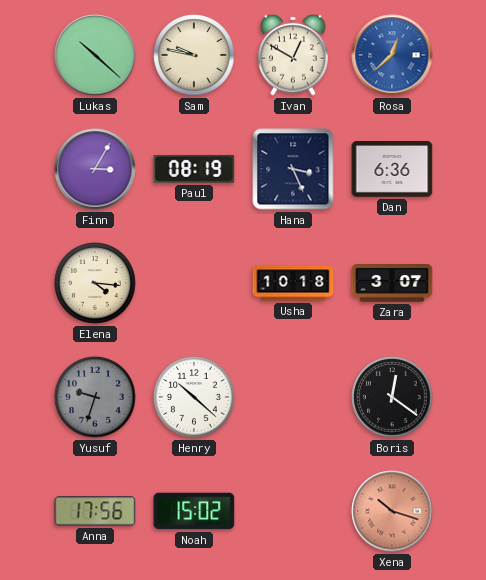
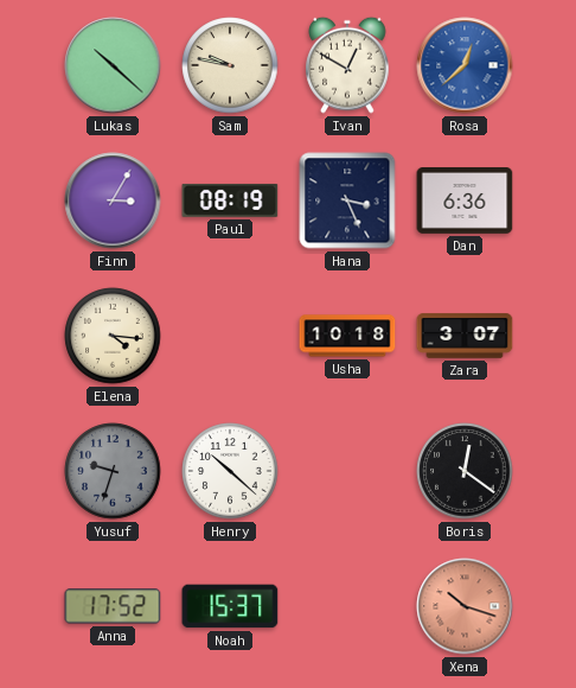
Anna: 17:56 -> 17:52
Noah: 15:02 -> 15:37
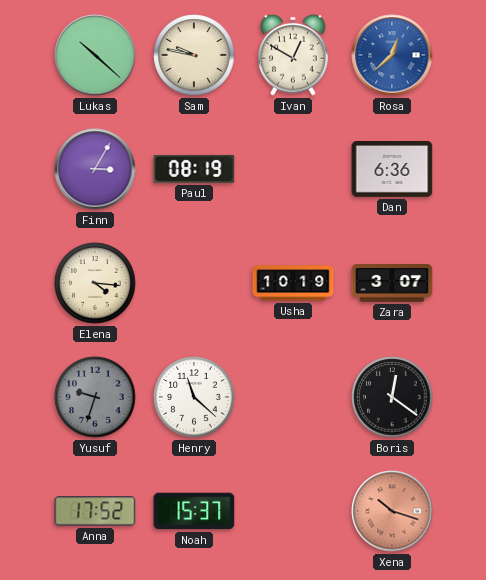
Hana: 3:26 -> none
Usha: 10:18 -> 10:19
Henry: 10:22 -> 11:22
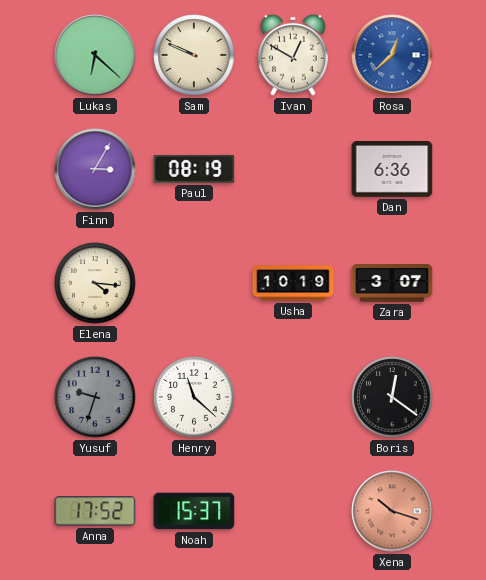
Lukas: 10:22 -> 6:22
Sam: 9:47 -> 9:49
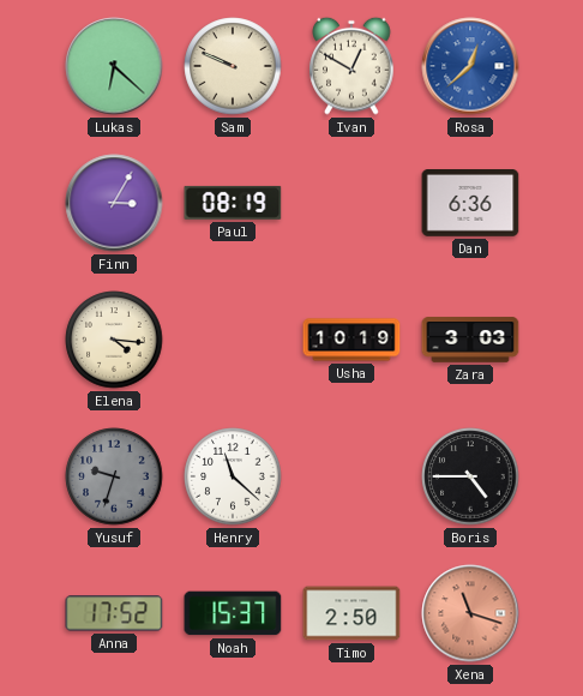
Zara: 3:07 -> 3:03
Boris: 12:21 -> 4:45
Timo: none -> 2:50
Xena: 10:18 -> 11:18
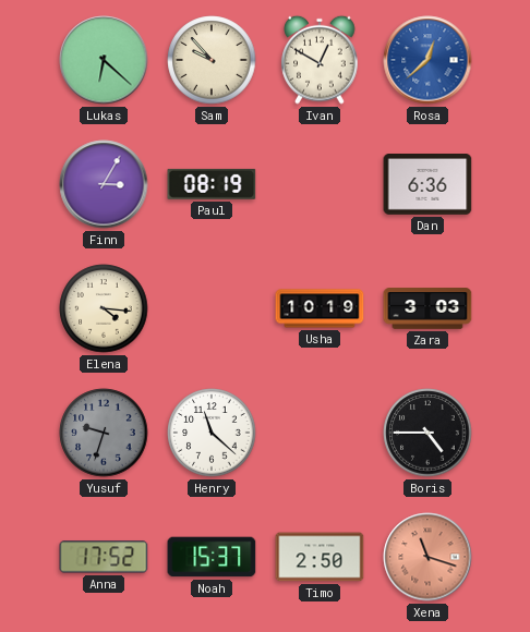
Sam: 9:49 -> 9:53
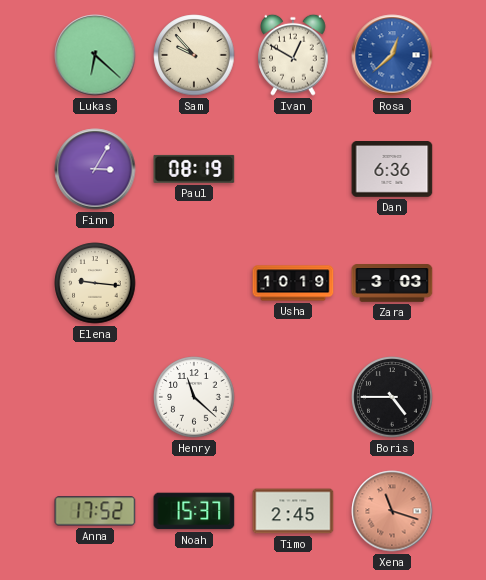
Elena: 4:16 -> 9:16
Yusuf: 9:33 -> none
Timo: 2:50 -> 2:45
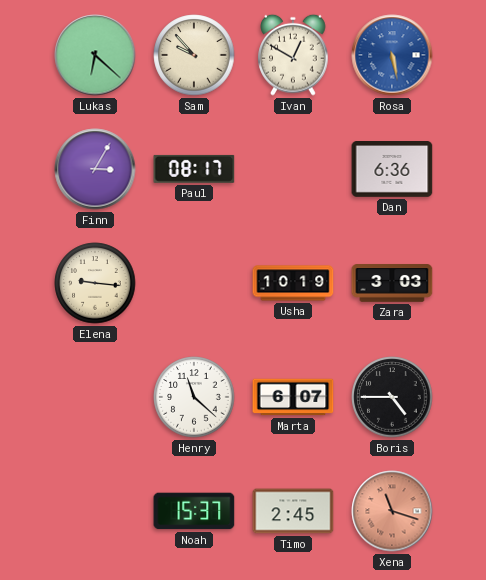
Rosa: 12:38 -> 5:28
Paul: 08:19 -> 08:17
Marta: none -> 6:07
Anna: 17:52 -> none
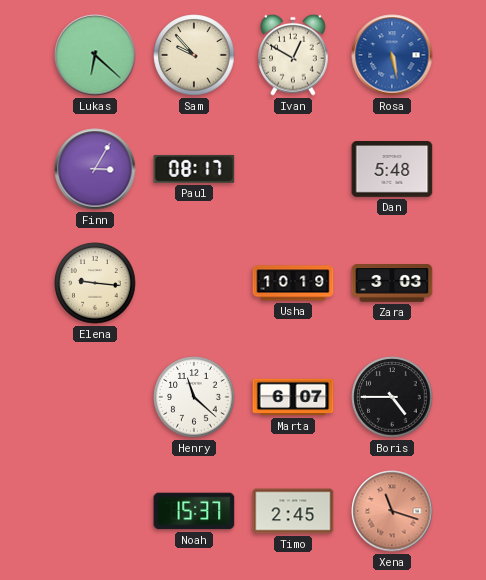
Dan: 6:36 -> 5:48
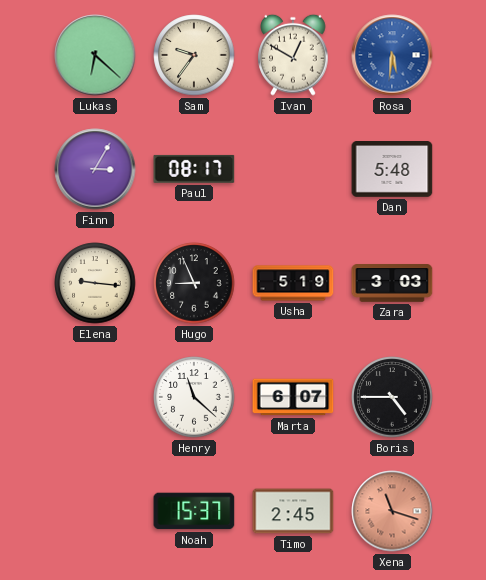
Sam: 9:53 -> 9:36
Rosa: 5:28 -> 5:31
Hugo: none -> 8:56
Usha: 10:19 -> 5:19
